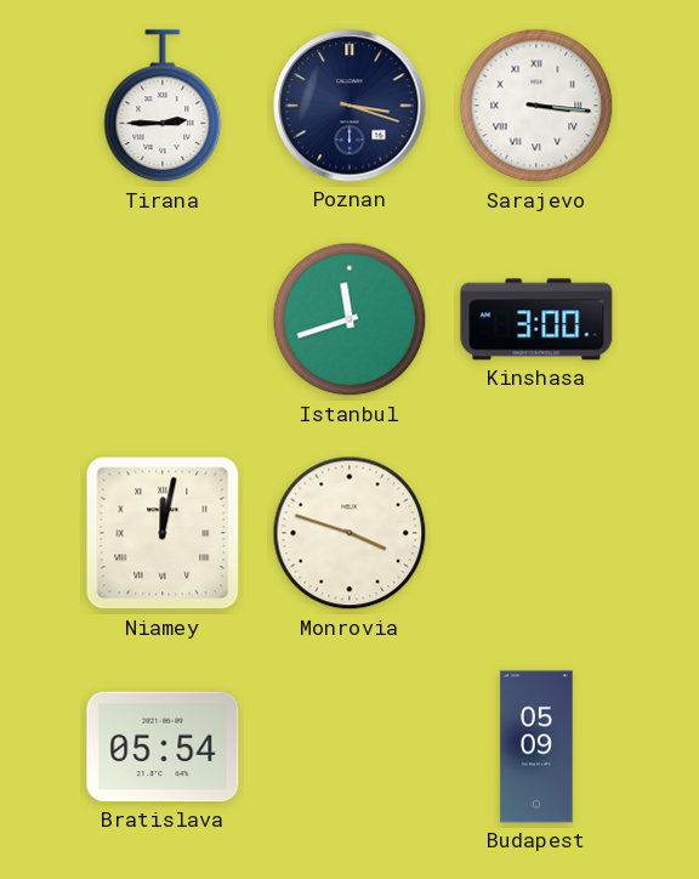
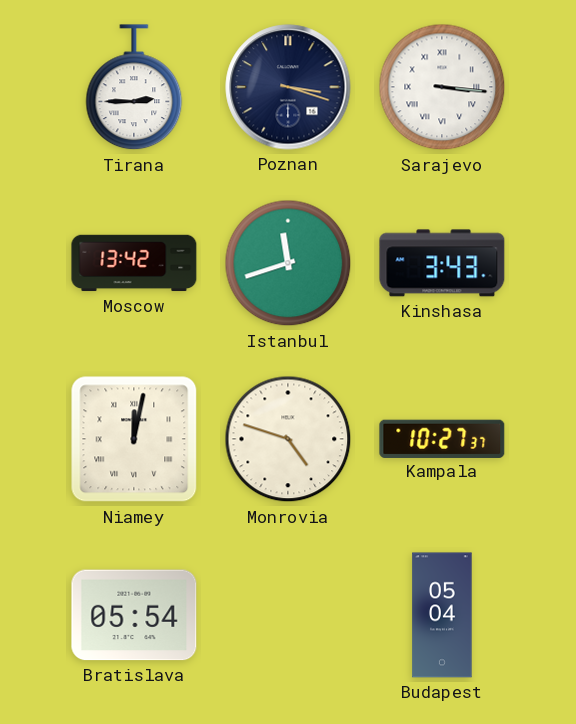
Moscow: none -> 13:42
Kinshasa: 3:00 -> 3:43
Monrovia: 3:48 -> 4:48
Kampala: none -> 10:27
Budapest: 05:09 -> 05:04
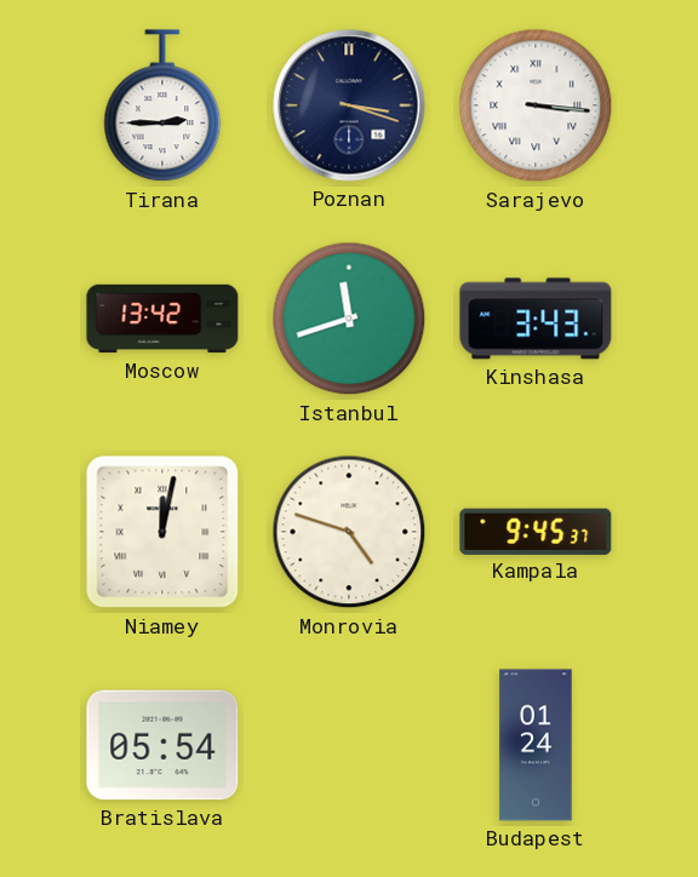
Kampala: 10:27 -> 9:45
Budapest: 05:04 -> 01:24
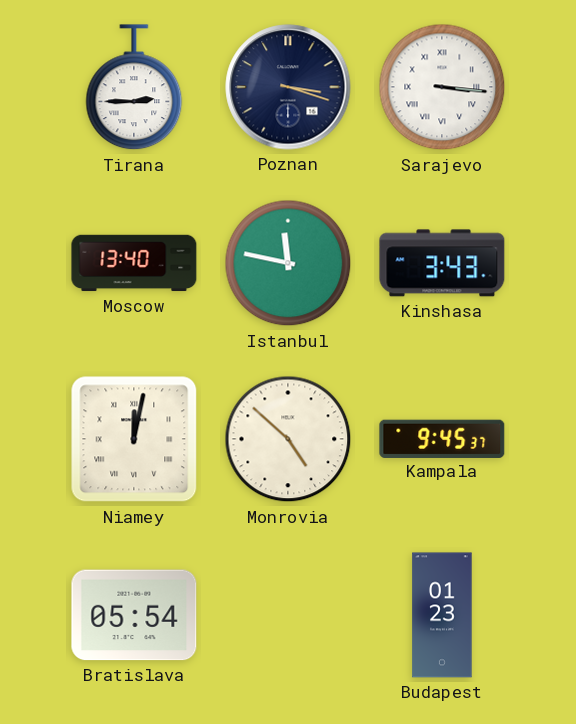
Moscow: 13:42 -> 13:40
Istanbul: 11:42 -> 11:47
Monrovia: 4:48 -> 4:52
Budapest: 01:24 -> 01:23
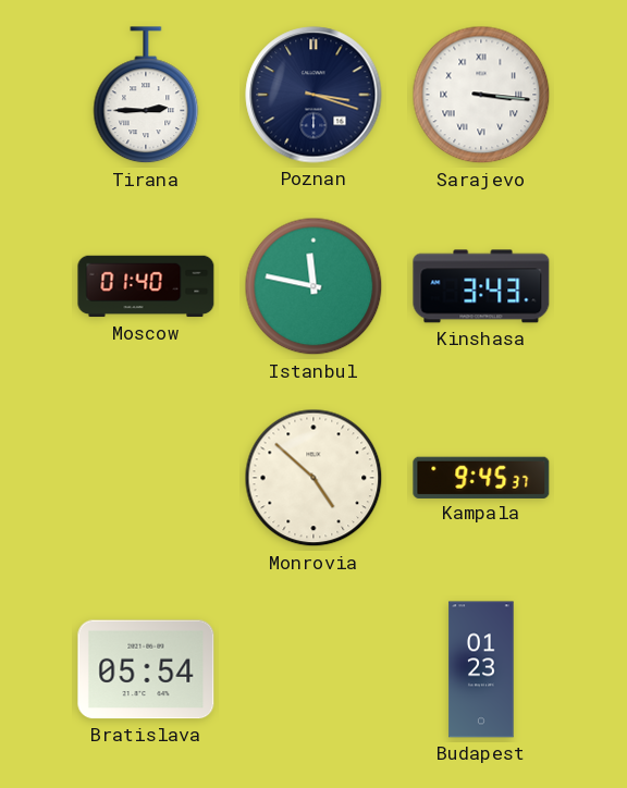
Moscow: 13:40 -> 01:40
Niamey: 12:02 -> none
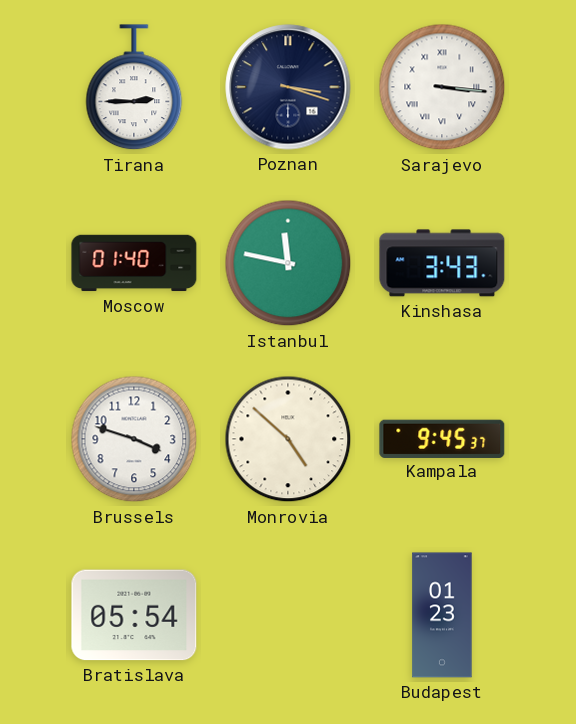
Brussels: none -> 3:48
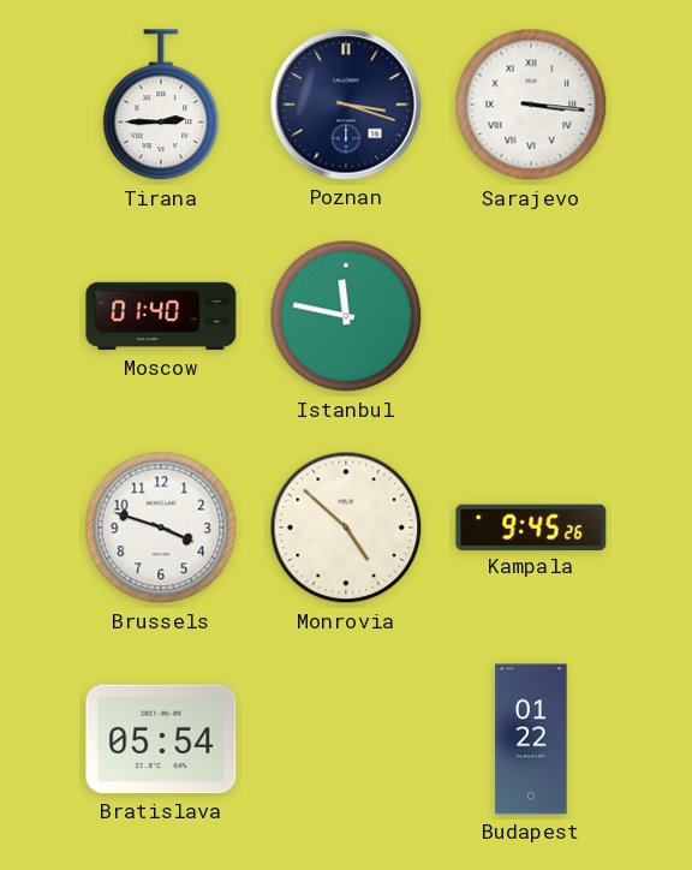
Kinshasa: 3:43 -> none
Kampala: 9:45:37 -> 9:45:26
Budapest: 01:23 -> 01:22
